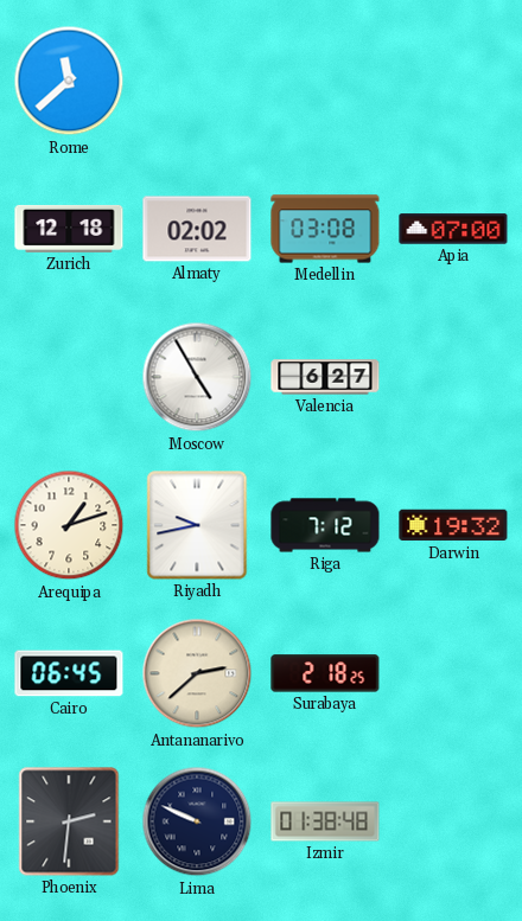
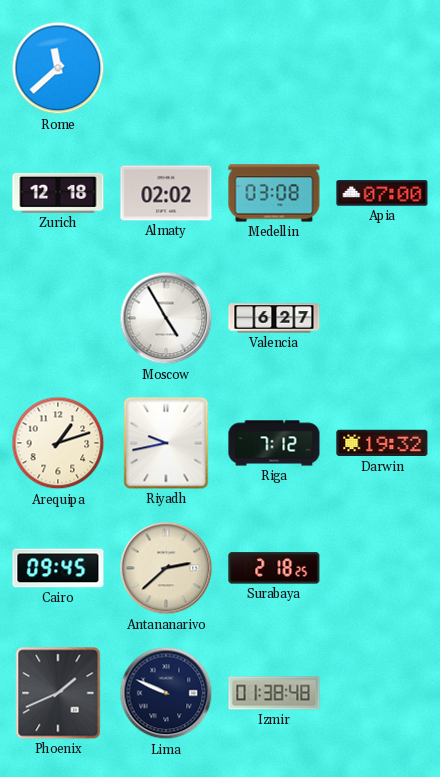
Cairo: 06:45 -> 09:45
Phoenix: 2:31 -> 1:41
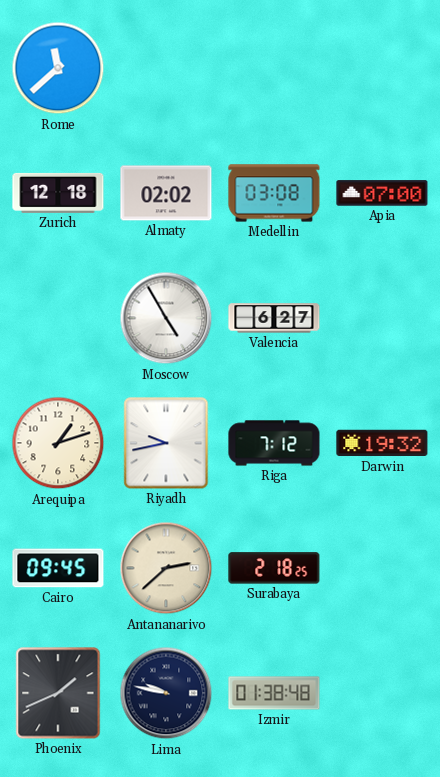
Lima: 9:49 -> 9:47
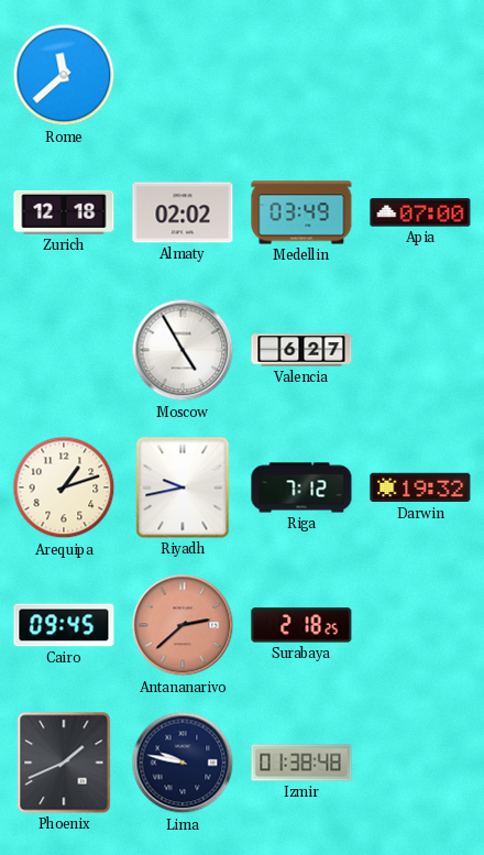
Medellin: 03:08 -> 03:49
Antananarivo dial: cream -> salmon
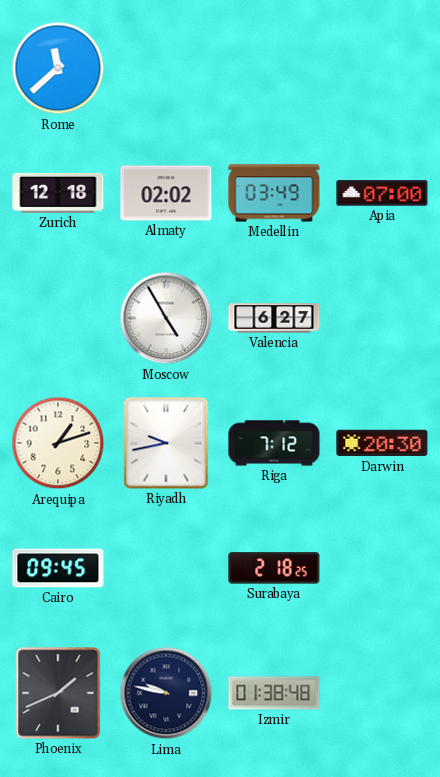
Darwin: 19:32 -> 20:30
Antananarivo: 2:38 -> none
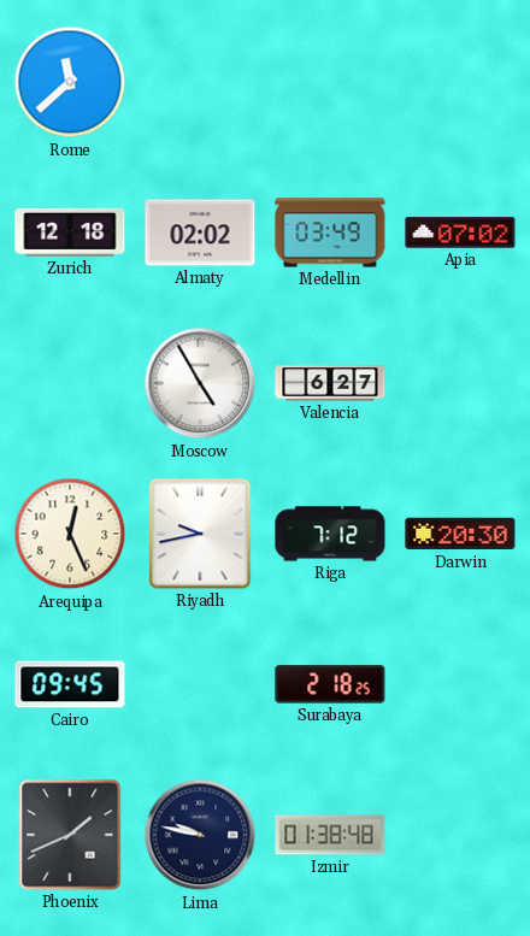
Apia: 07:00 -> 07:02
Arequipa: 1:12 -> 12:26
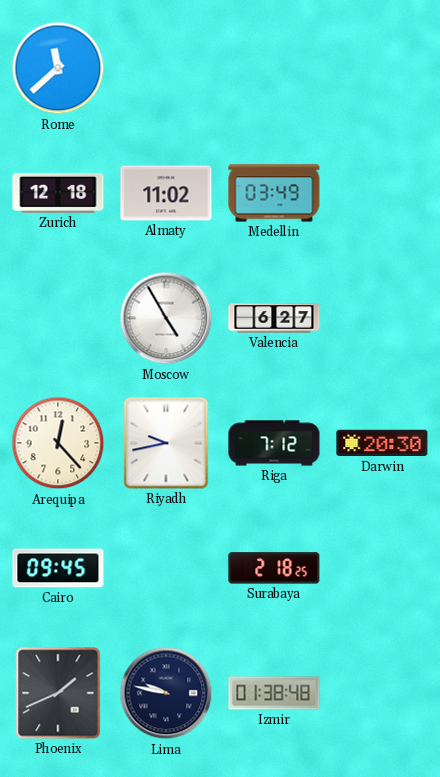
Almaty: 02:02 -> 11:02
Apia: 07:02 -> none
Arequipa: 12:26 -> 12:23
